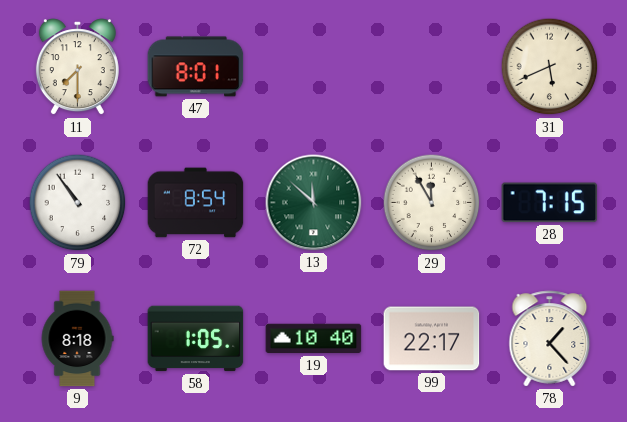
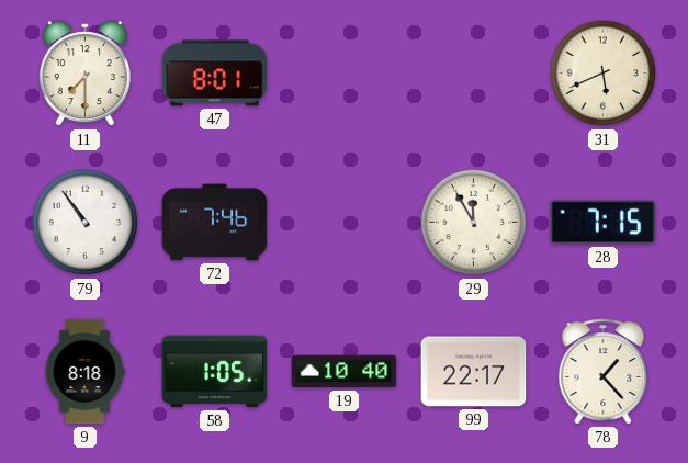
72: 8:54 -> 7:46
13: 11:52 -> none
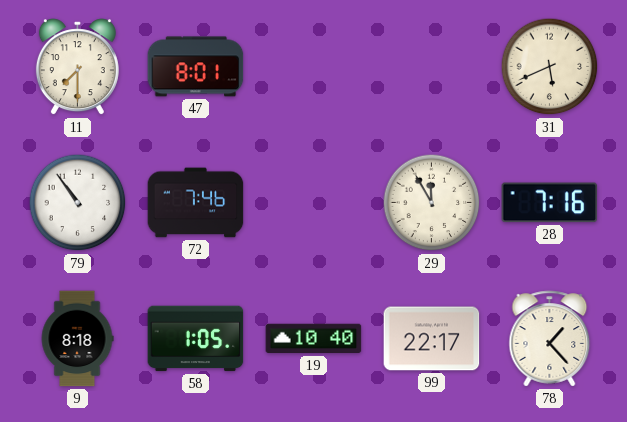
28: 7:15 -> 7:16
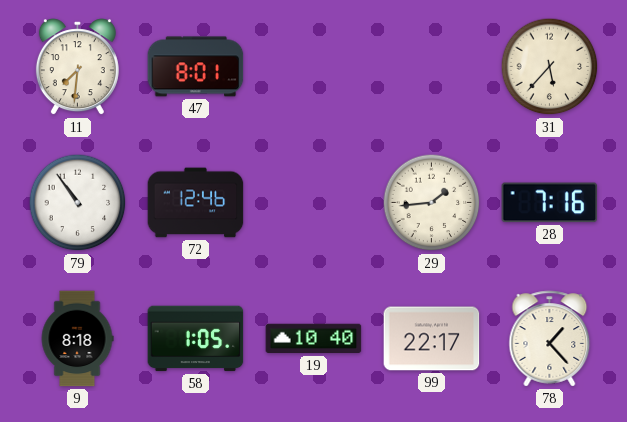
11: 7:30 -> 7:31
31: 5:41 -> 5:37
72: 7:46 -> 12:46
29: 11:55 -> 1:44
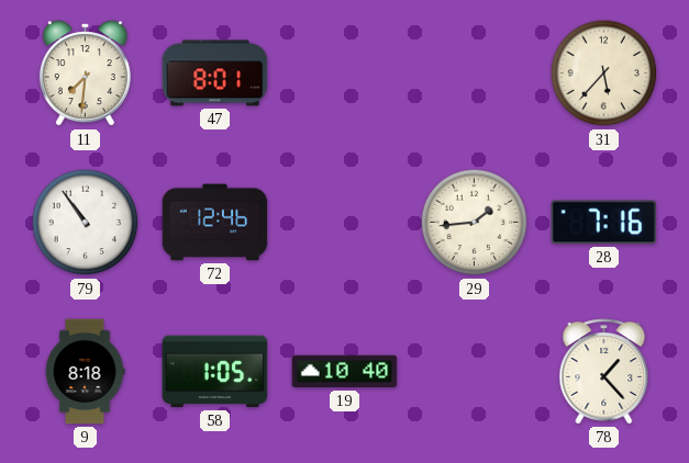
99: 22:17 -> none
